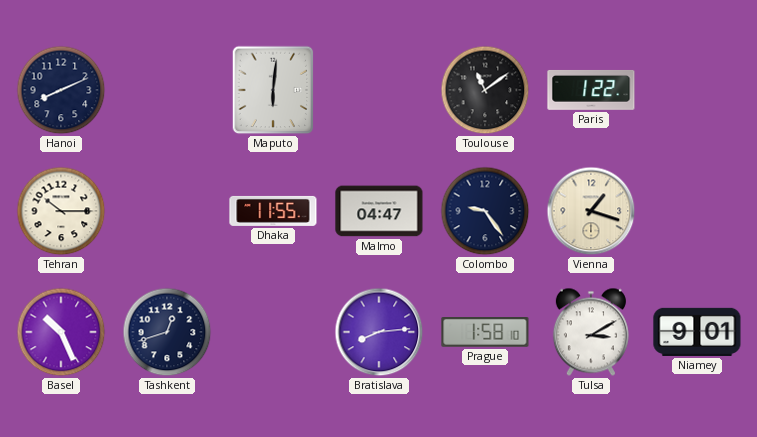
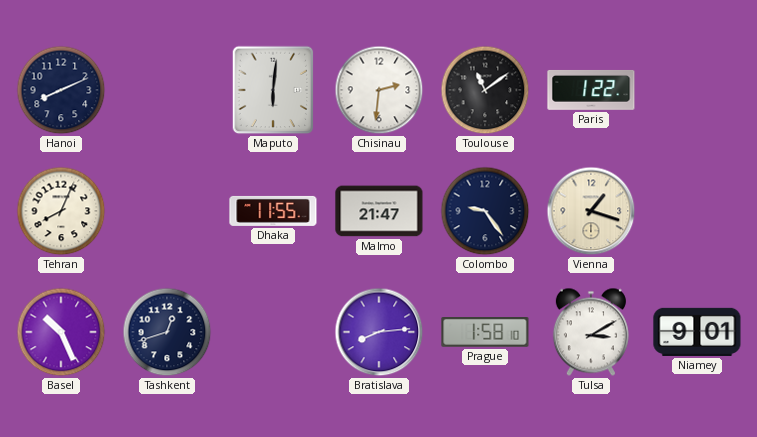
Chisinau: none -> 2:31
Tehran: 10:15 -> 8:04
Malmo: 04:47 -> 21:47
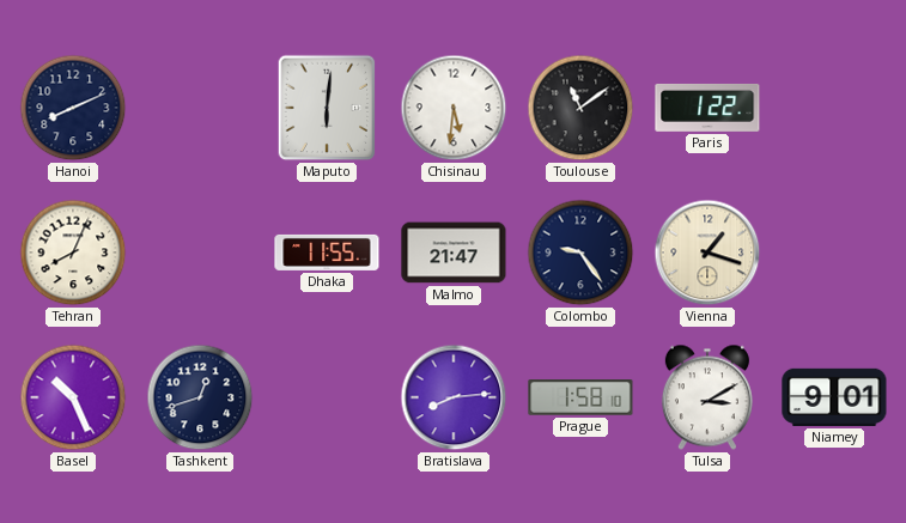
Chisinau: 2:31 -> 5:31
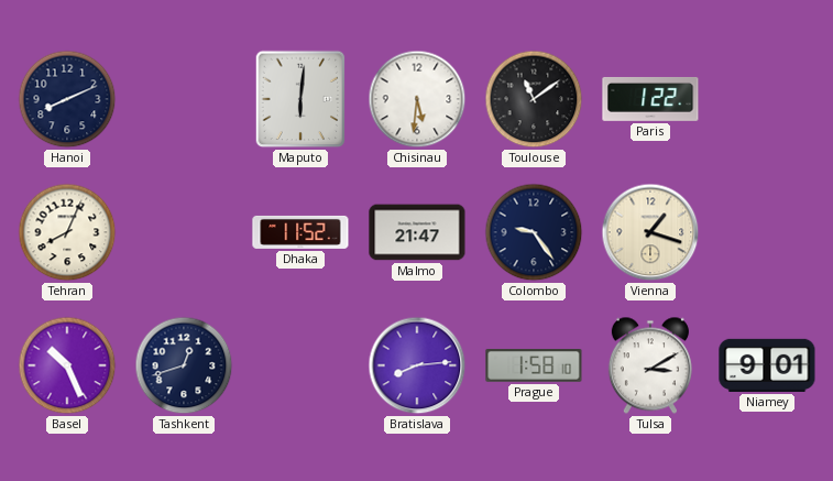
Dhaka: 11:55 -> 11:52
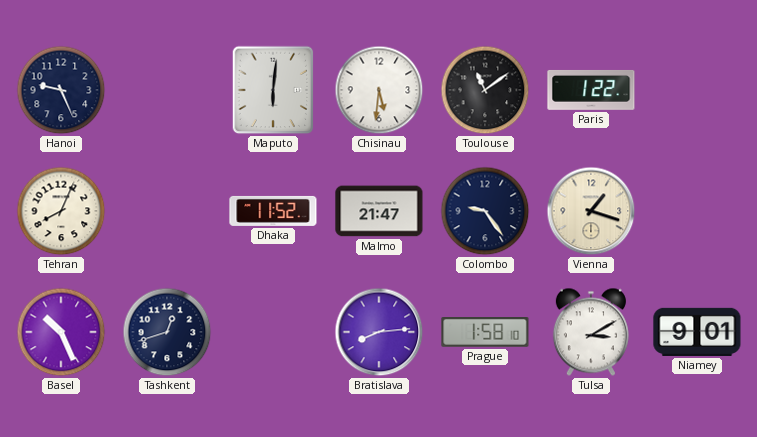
Hanoi: 8:11 -> 9:26
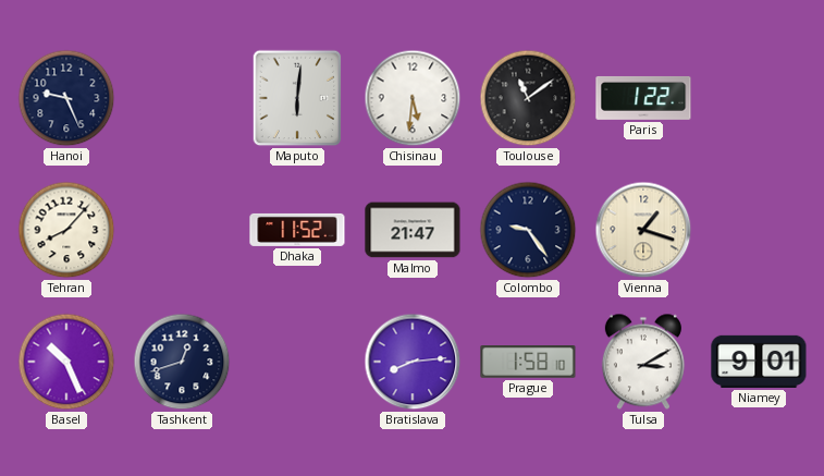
Tehran: 8:04 -> 8:07
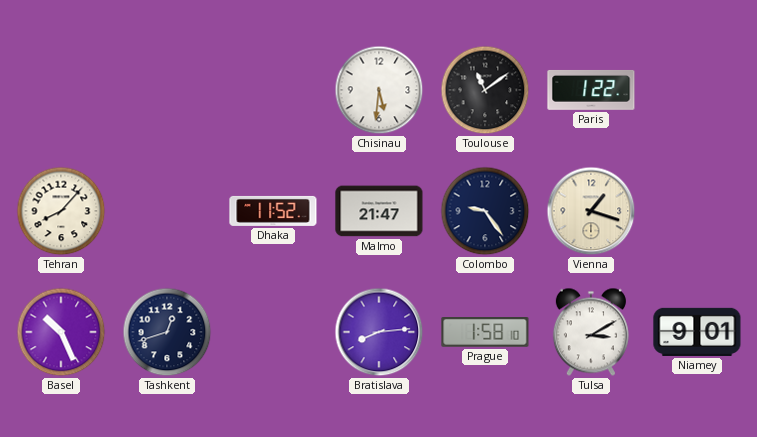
Hanoi: 9:26 -> none
Maputo: 6:01 -> none
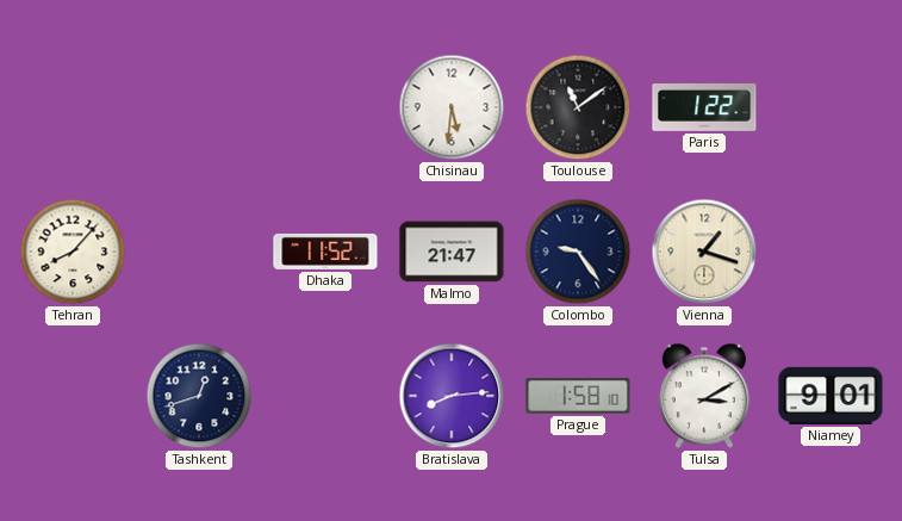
Basel: 10:26 -> none
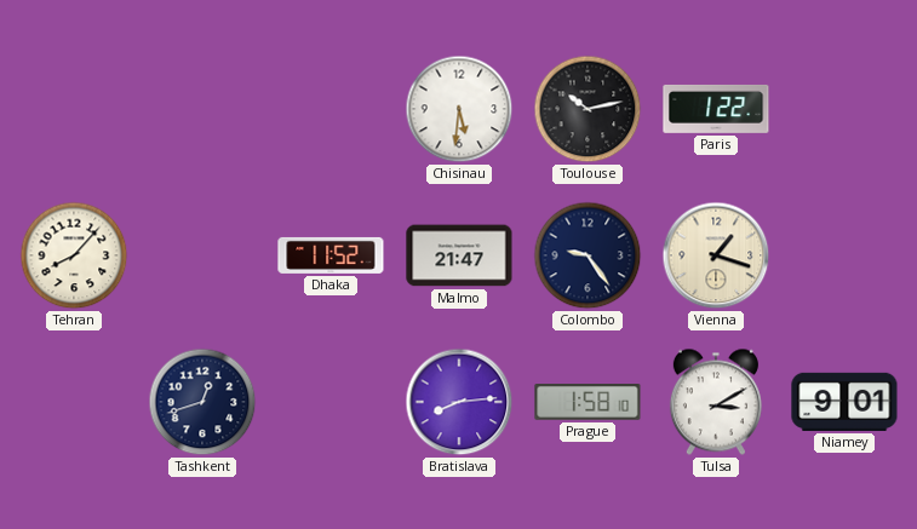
Toulouse: 11:09 -> 10:13
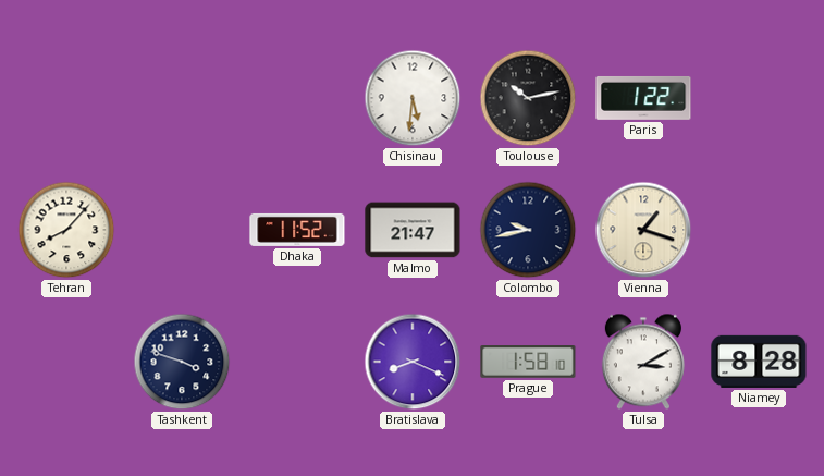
Colombo: 9:24 -> 9:43
Tashkent: 12:42 -> 3:48
Bratislava: 8:14 -> 8:19
Niamey: 9:01 -> 8:28
